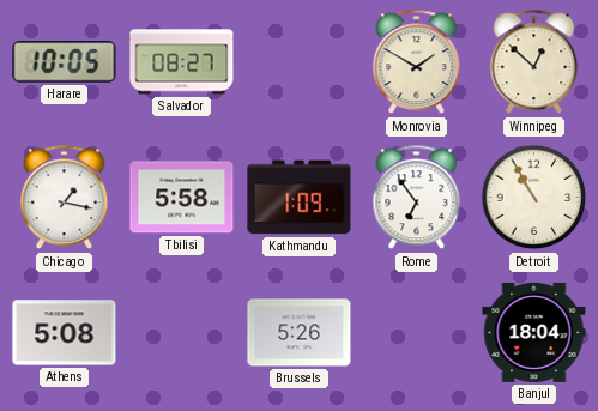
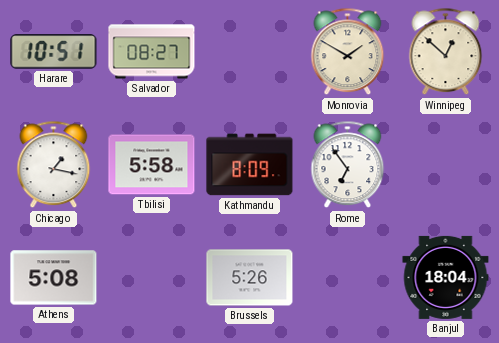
Harare: 10:05 -> 10:51
Kathmandu: 1:09 -> 8:09
Detroit: 10:55 -> none
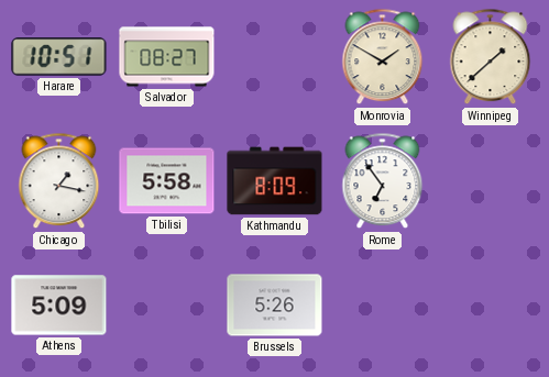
Winnipeg: 12:52 -> 1:38
Athens: 5:08 -> 5:09
Banjul: 18:04 -> none
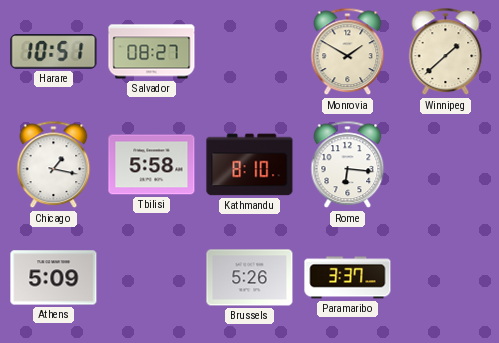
Kathmandu: 8:09 -> 8:10
Rome: 6:54 -> 6:16
Paramaribo: none -> 3:37
